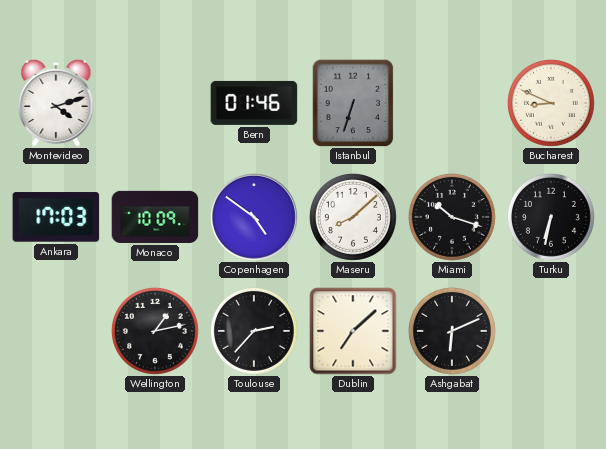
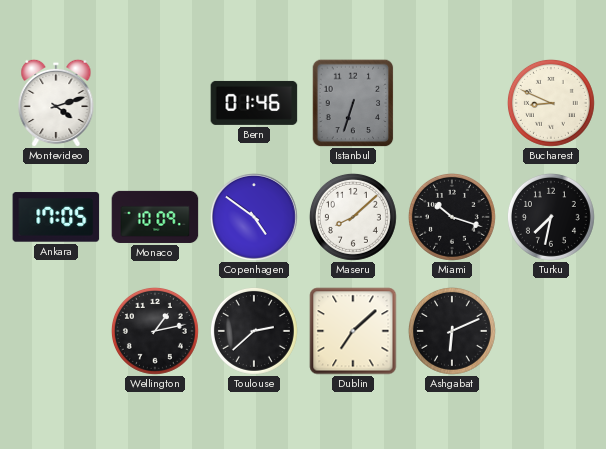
Ankara: 17:03 -> 17:05
Turku: 6:32 -> 7:32
Toulouse: 2:37 -> 2:38
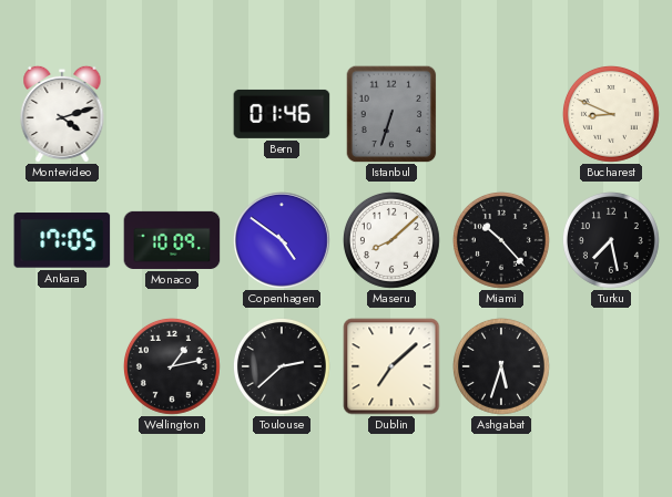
Miami: 10:18 -> 10:23
Turku: 7:32 -> 7:28
Ashgabat: 6:11 -> 5:33
